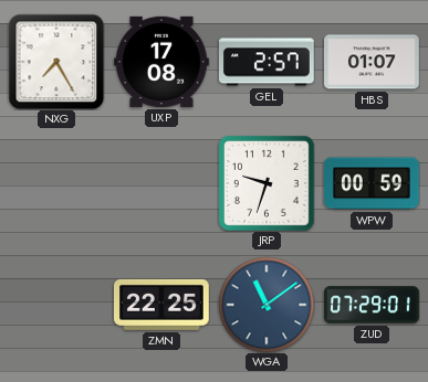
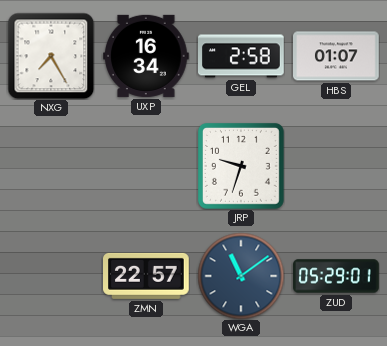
UXP: 17:08 -> 16:34
GEL: 2:57 -> 2:58
WPW: 00:59 -> none
ZMN: 22:25 -> 22:57
ZUD: 07:29 -> 05:29
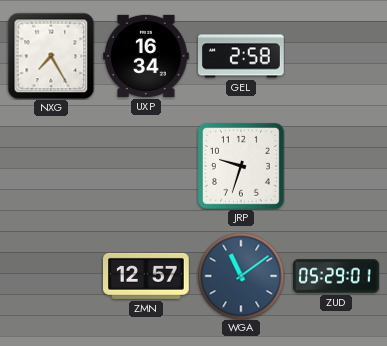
HBS: 01:07 -> none
ZMN: 22:57 -> 12:57
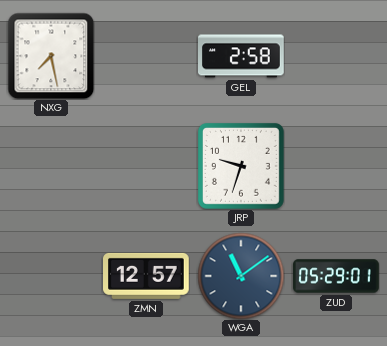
NXG: 7:25 -> 7:28
UXP: 16:34 -> none
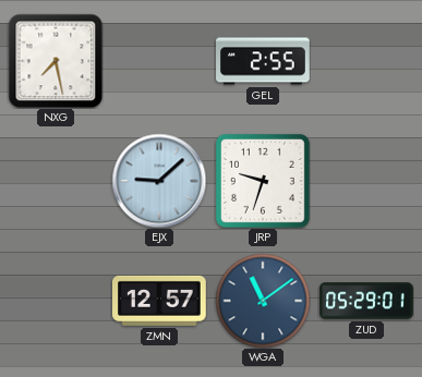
GEL: 2:58 -> 2:55
EJX: none -> 9:08
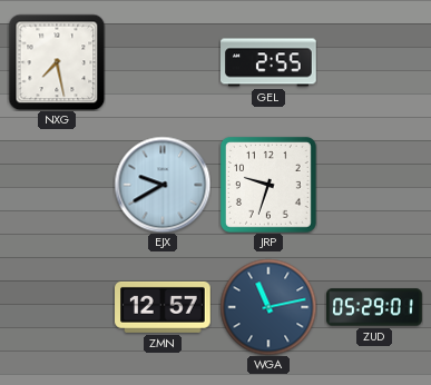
EJX: 9:08 -> 9:40
WGA: 11:09 -> 11:13
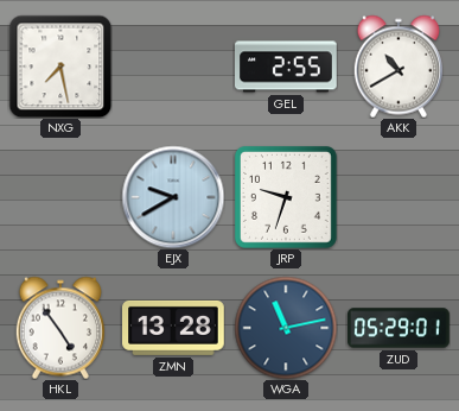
AKK: none -> 10:40
HKL: none -> 4:54
ZMN: 12:57 -> 13:28
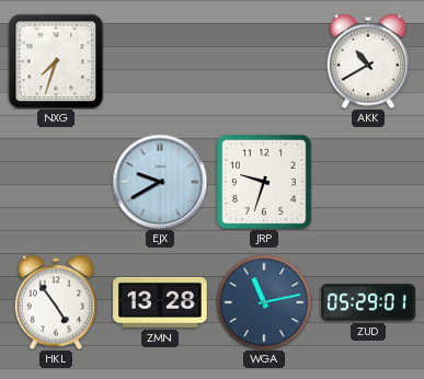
NXG: 7:28 -> 7:33
GEL: 2:55 -> none
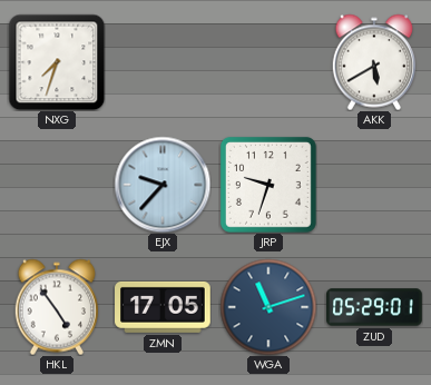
AKK: 10:40 -> 5:40
EJX: 9:40 -> 9:37
ZMN: 13:28 -> 17:05
WGA: 11:13 -> 11:12
